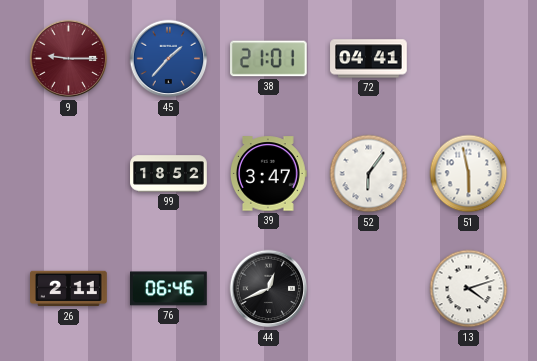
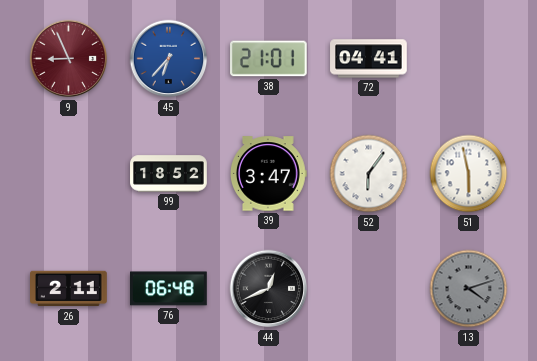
9: 9:15 -> 8:56
45: 1:37 -> 6:37
76: 06:46 -> 06:48
13 dial: white -> grey
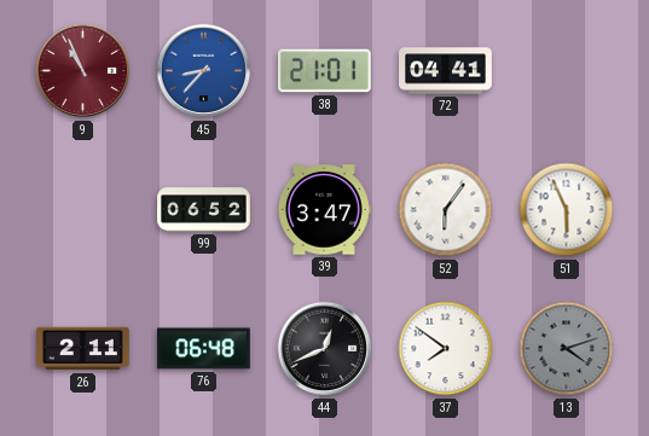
9: 8:56 -> 10:56
45: 6:37 -> 8:37
99: 18:52 -> 06:52
51: 5:58 -> 5:56
37: none -> 7:51
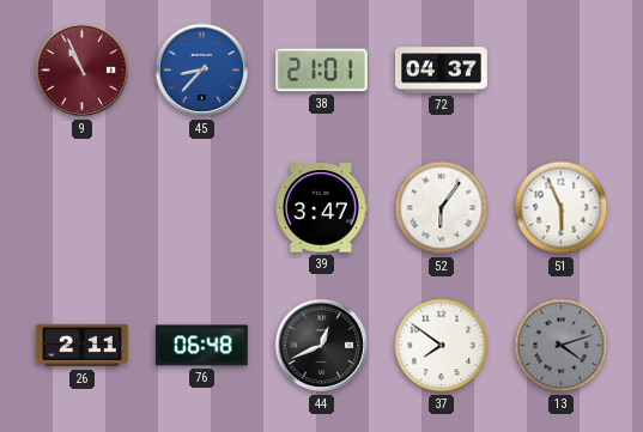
72: 04:41 -> 04:37
99: 06:52 -> none
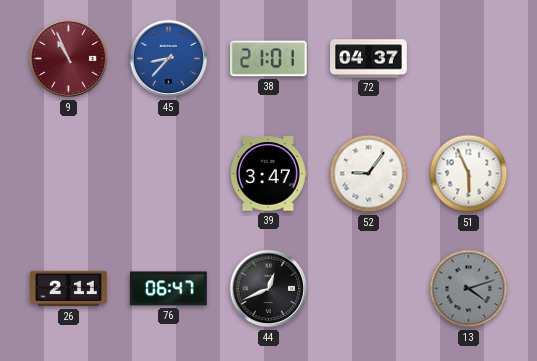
52: 6:06 -> 9:06
76: 06:48 -> 06:47
37: 7:51 -> none
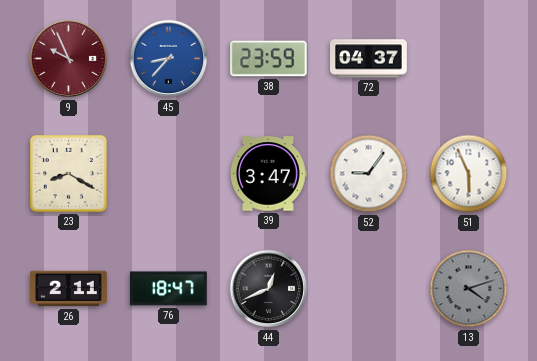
9: 10:56 -> 9:56
38: 21:01 -> 23:59
23: none -> 8:20
76: 06:47 -> 18:47
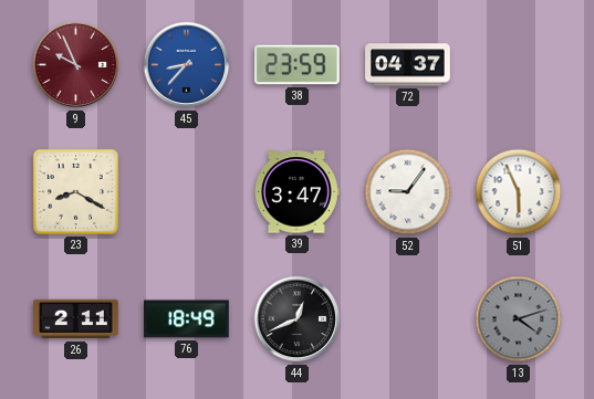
76: 18:47 -> 18:49
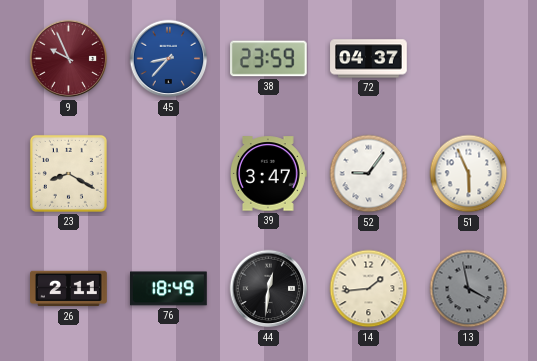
44: 12:41 -> 12:31
14: none -> 1:44
13: 4:12 -> 3:58
